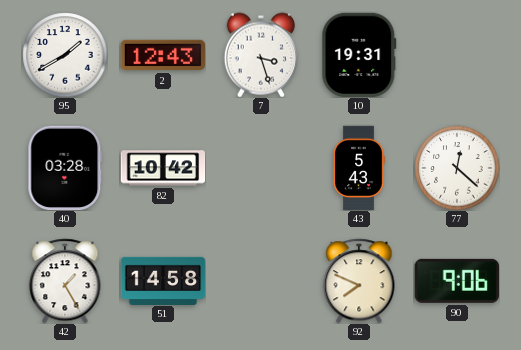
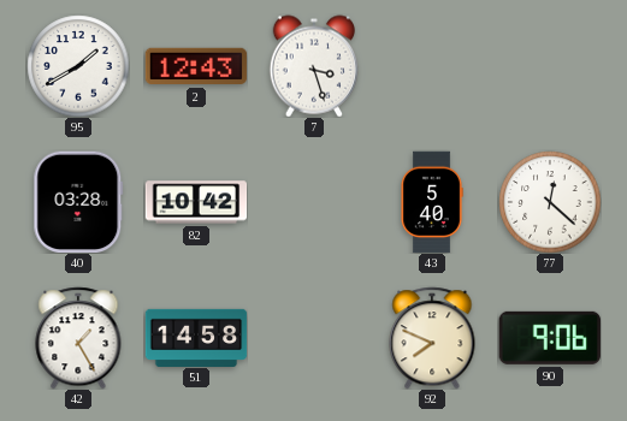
10: 19:31 -> none
43: 5:43 -> 5:40
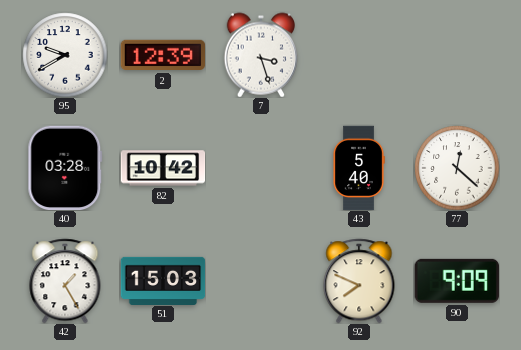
95: 1:40 -> 9:40
2: 12:43 -> 12:39
51: 14:58 -> 15:03
90: 9:06 -> 9:09
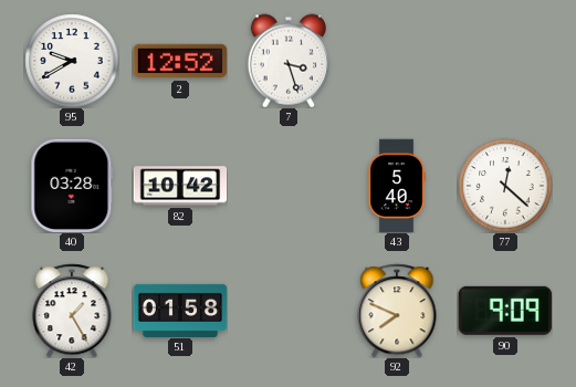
2: 12:39 -> 12:52
51: 15:03 -> 01:58
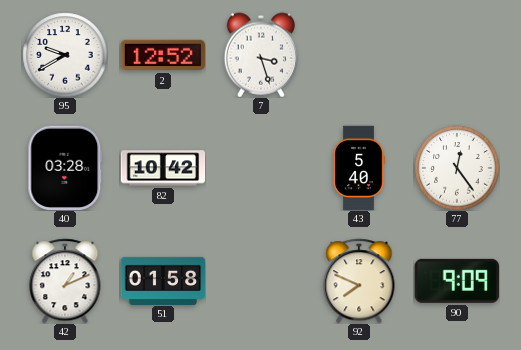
77: 12:22 -> 12:24
42: 1:25 -> 1:11
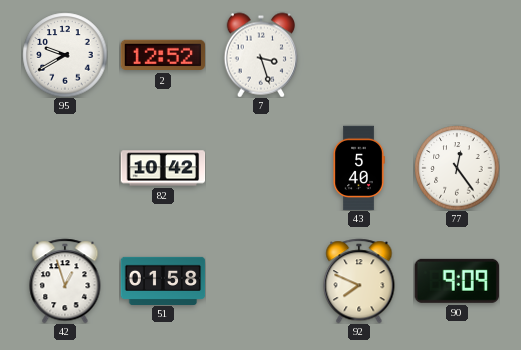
40: 03:28 -> none
42: 1:11 -> 12:57
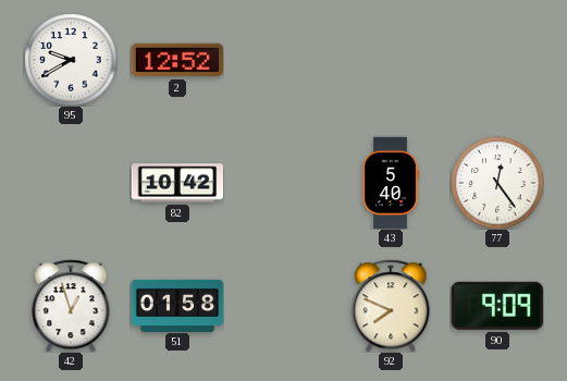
7: 3:27 -> none
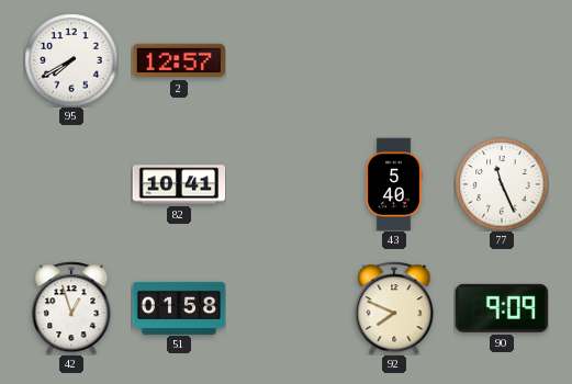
95: 9:40 -> 7:40
2: 12:52 -> 12:57
82: 10:42 -> 10:41
77: 12:24 -> 11:26
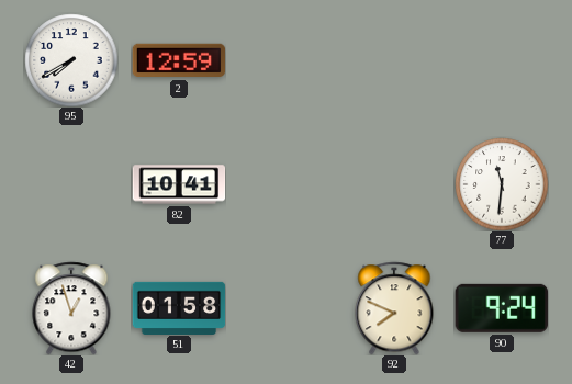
2: 12:57 -> 12:59
43: 5:40 -> none
77: 11:26 -> 11:31
90: 9:09 -> 9:24
